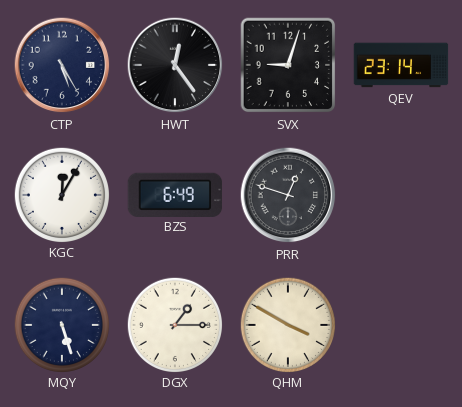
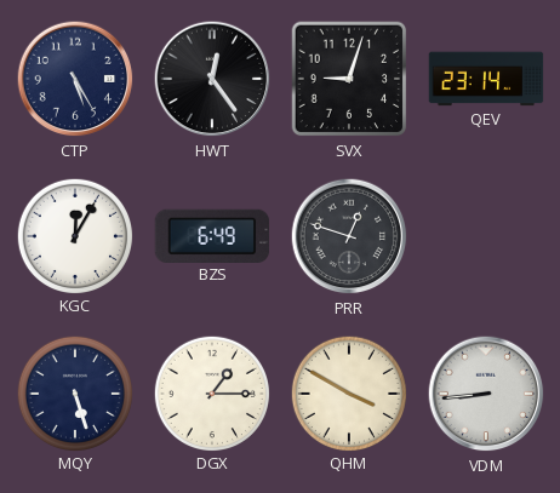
VDM: none -> 8:44
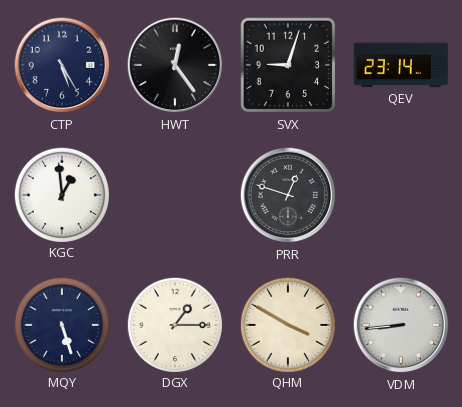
KGC: 12:05 -> 12:59
BZS: 6:49 -> none
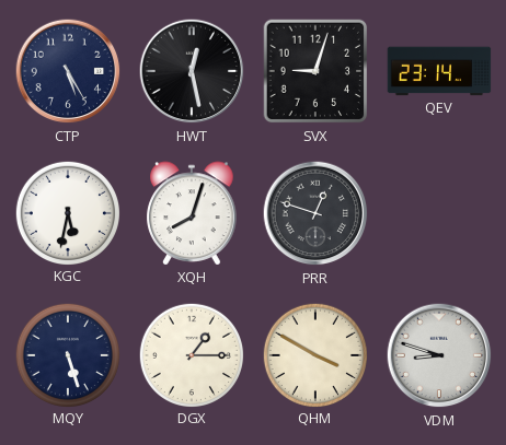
HWT: 12:24 -> 12:28
KGC: 12:59 -> 5:32
XQH: none -> 8:03
VDM: 8:44 -> 8:48
